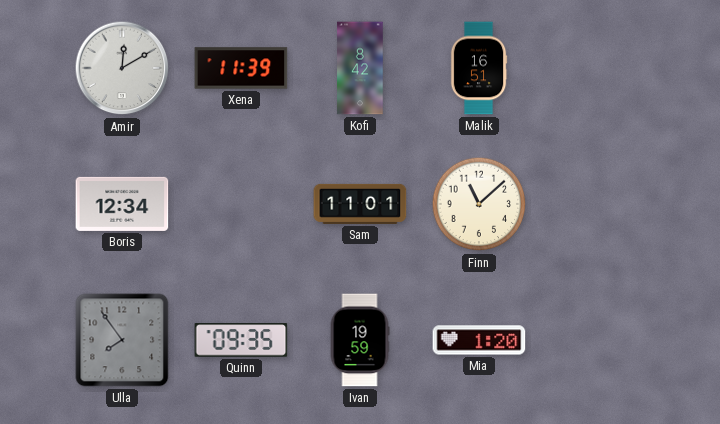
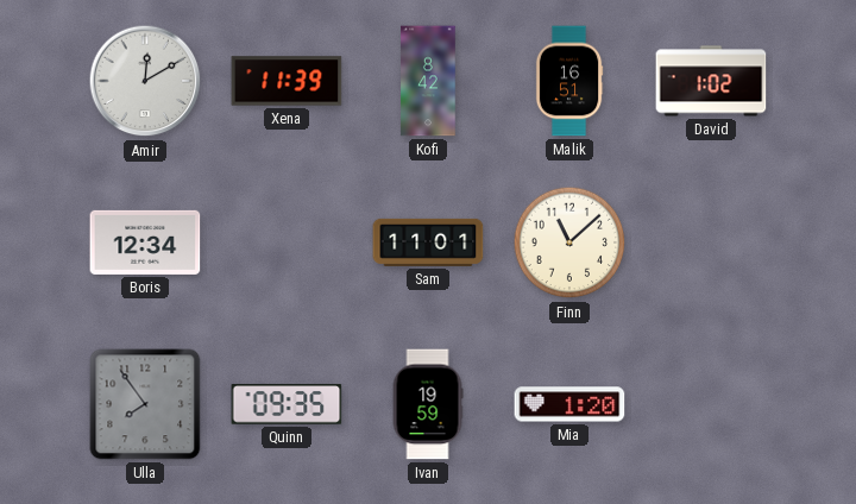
David: none -> 1:02
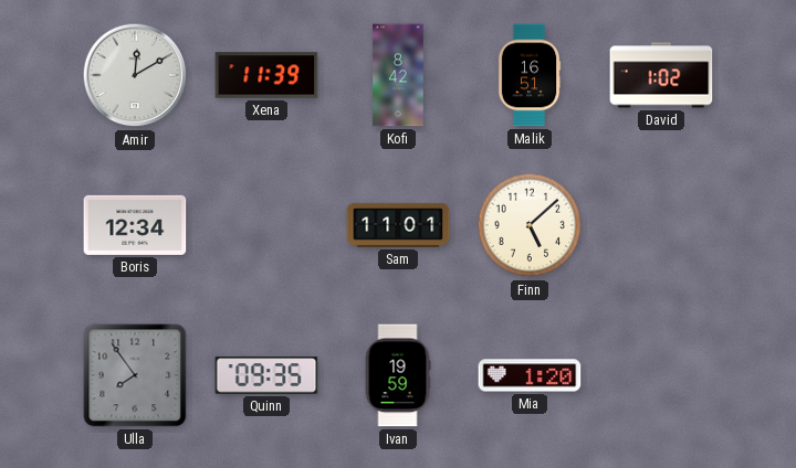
Finn: 11:08 -> 5:08
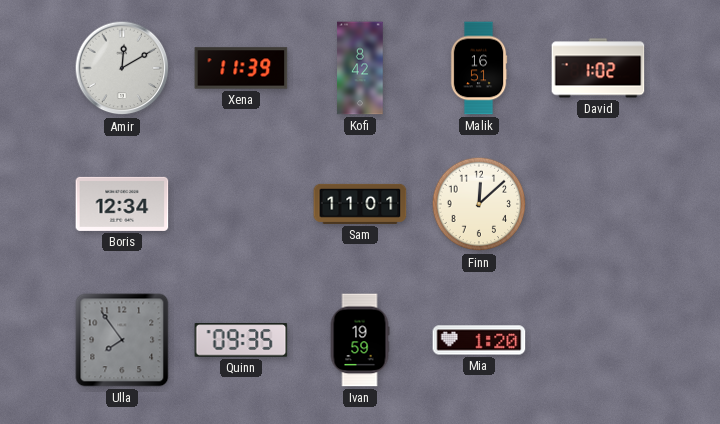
Finn: 5:08 -> 12:08
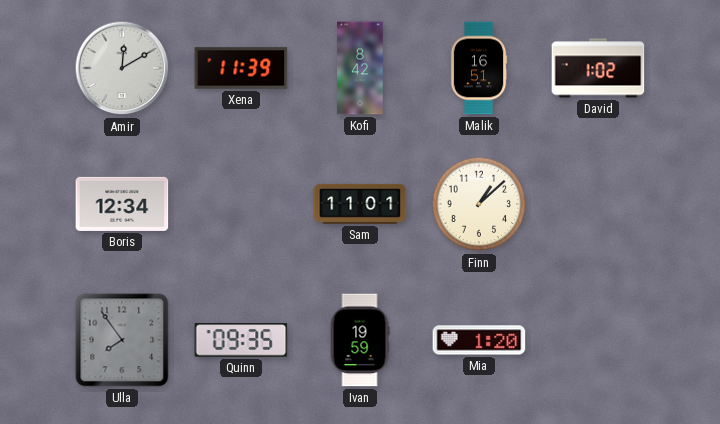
Finn: 12:08 -> 1:08
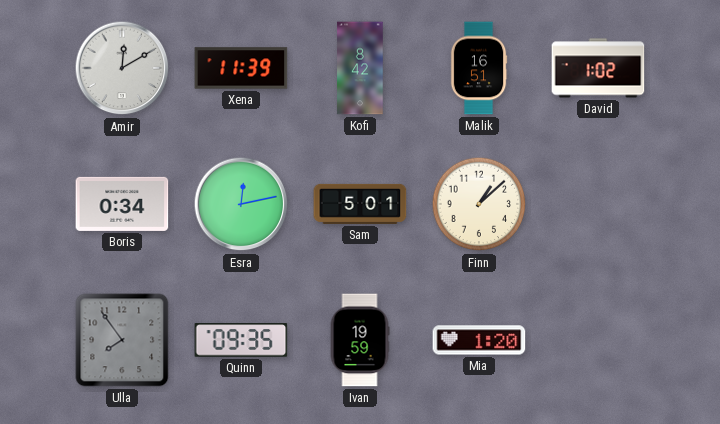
Boris: 12:34 -> 0:34
Esra: none -> 12:13
Sam: 11:01 -> 5:01
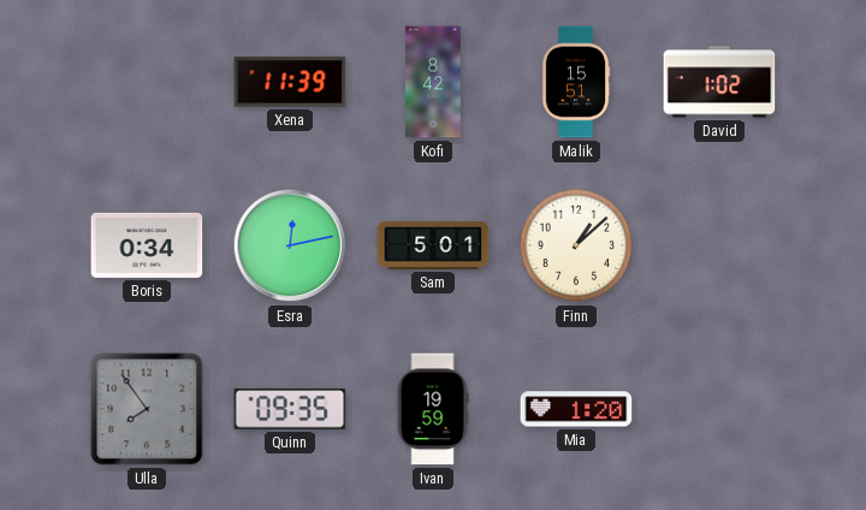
Amir: 12:10 -> none
Malik: 16:51 -> 15:51
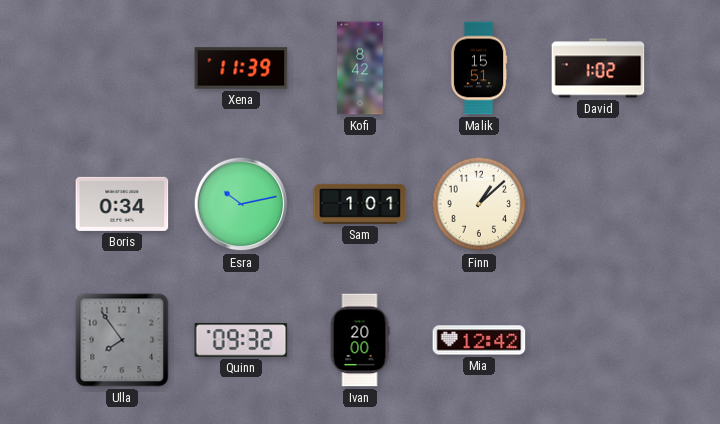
Esra: 12:13 -> 10:13
Sam: 5:01 -> 1:01
Quinn: 09:35 -> 09:32
Ivan: 19:59 -> 20:00
Mia: 1:20 -> 12:42
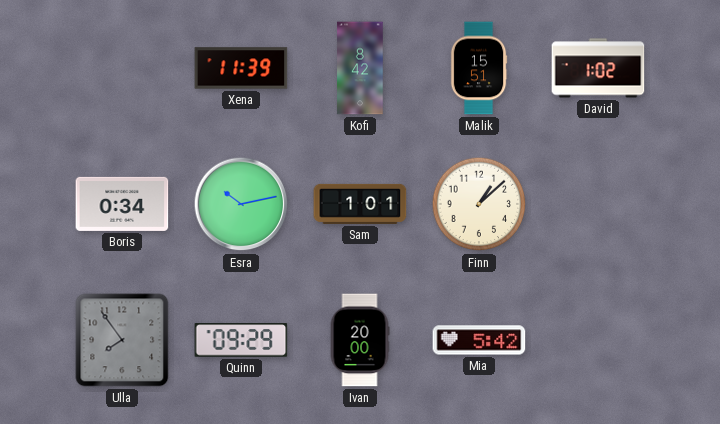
Quinn: 09:32 -> 09:29
Mia: 12:42 -> 5:42
